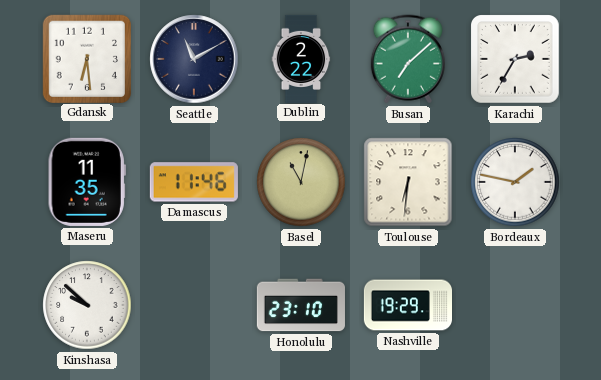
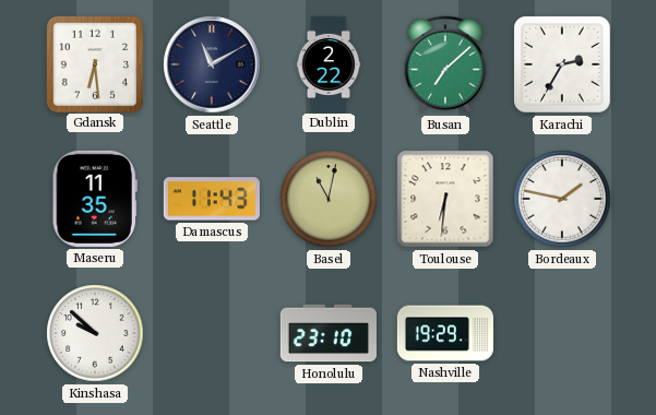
Damascus: 11:46 -> 11:43
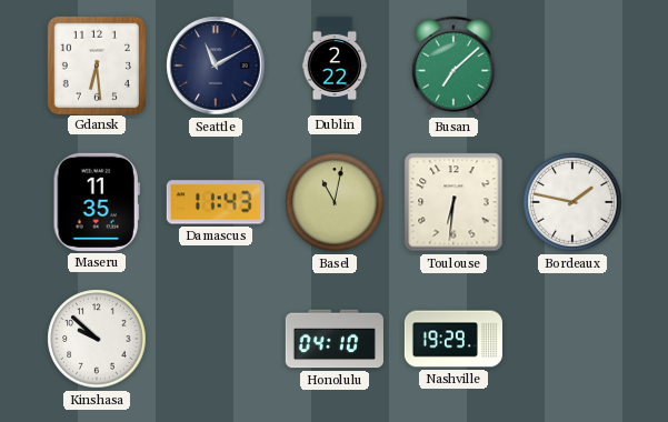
Karachi: 2:35 -> none
Honolulu: 23:10 -> 04:10
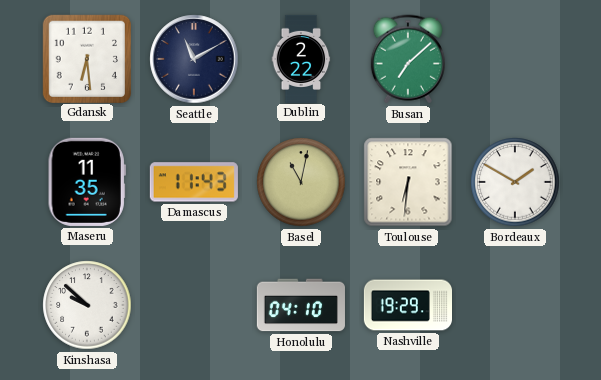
Bordeaux: 1:47 -> 1:50
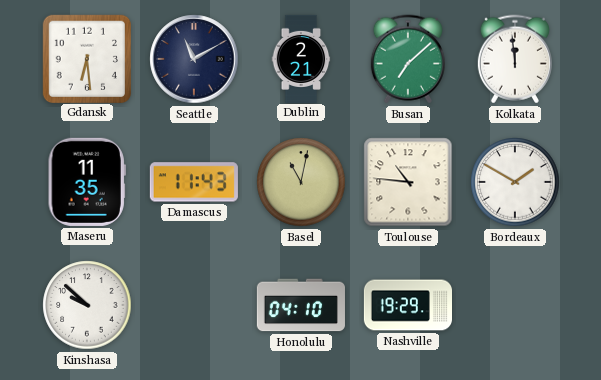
Dublin: 2:22 -> 2:21
Kolkata: none -> 11:59
Toulouse: 6:31 -> 10:46
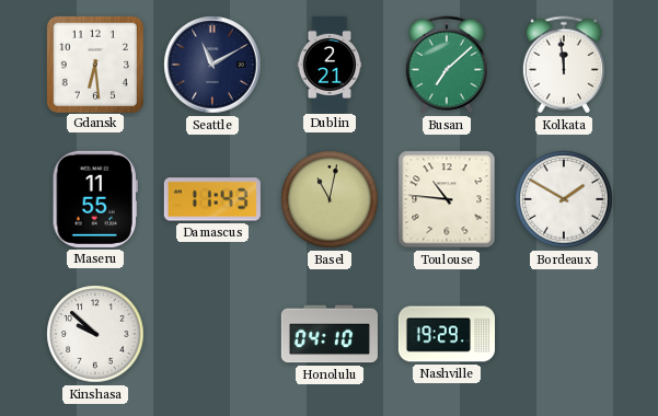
Maseru: 11:35 -> 11:55
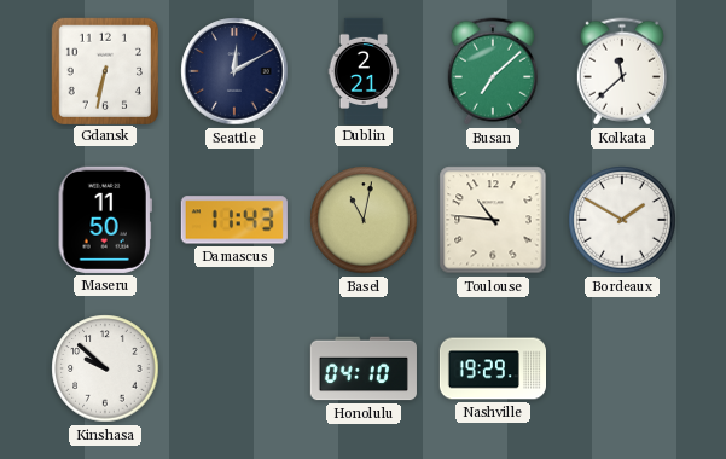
Gdansk: 6:29 -> 6:32
Seattle: 11:10 -> 12:10
Kolkata: 11:59 -> 11:38
Maseru: 11:55 -> 11:50
